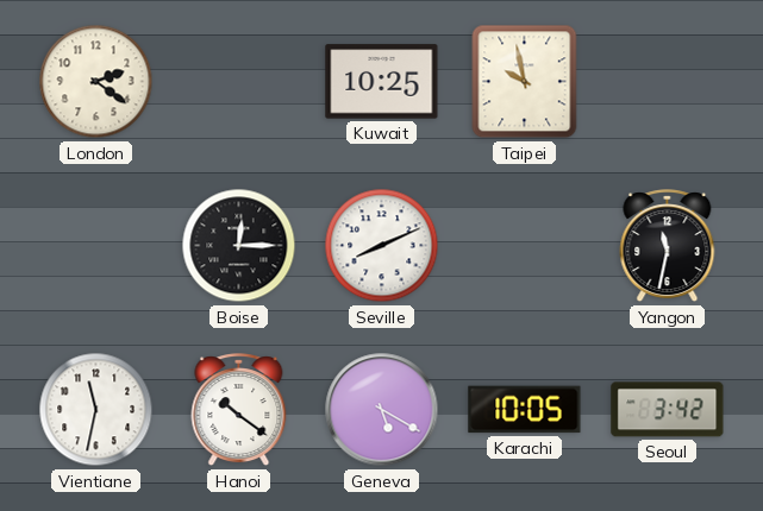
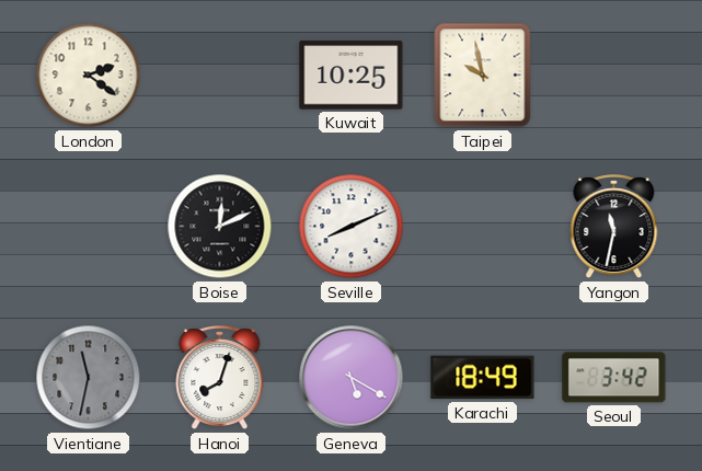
Boise: 12:15 -> 12:11
Vientiane dial: white -> grey
Hanoi: 10:21 -> 8:03
Karachi: 10:05 -> 18:49
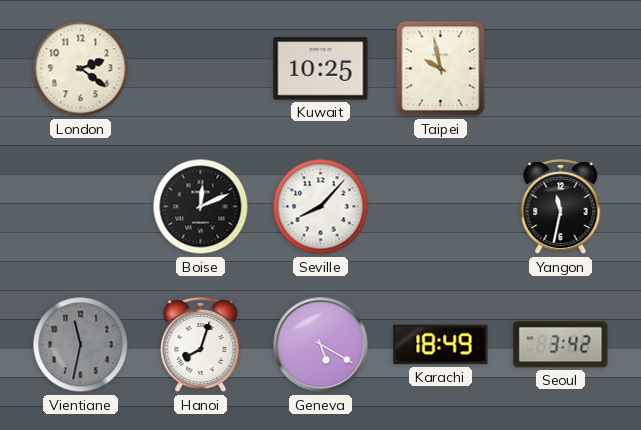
Seville: 8:11 -> 8:07
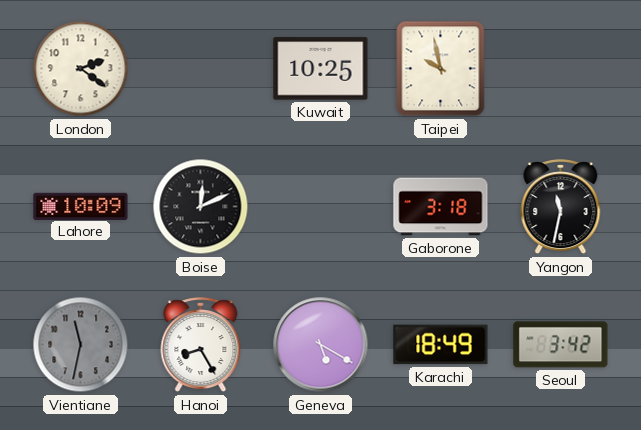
Lahore: none -> 10:09
Seville: 8:07 -> none
Gaborone: none -> 3:18
Hanoi: 8:03 -> 8:25
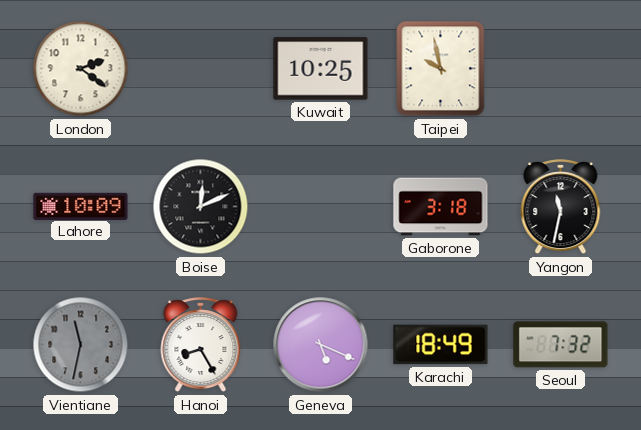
Geneva: 5:20 -> 5:19
Seoul: 3:42 -> 7:32
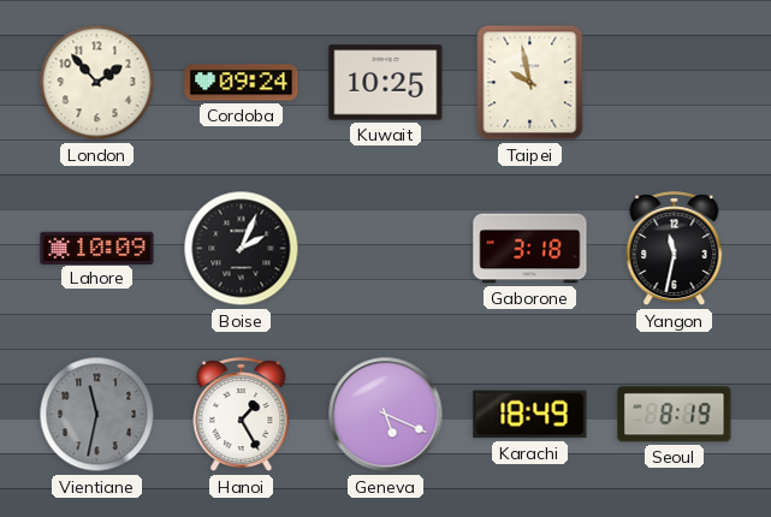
London: 2:21 -> 1:53
Cordoba: none -> 09:24
Boise: 12:11 -> 2:04
Hanoi: 8:25 -> 1:25
Seoul: 7:32 -> 8:19
